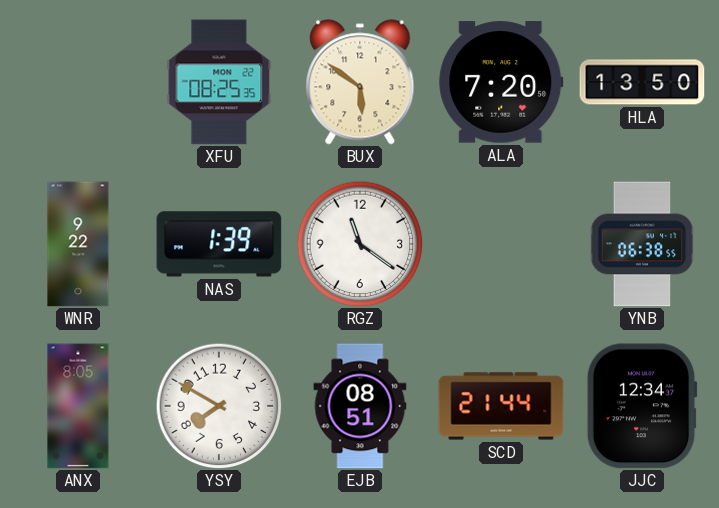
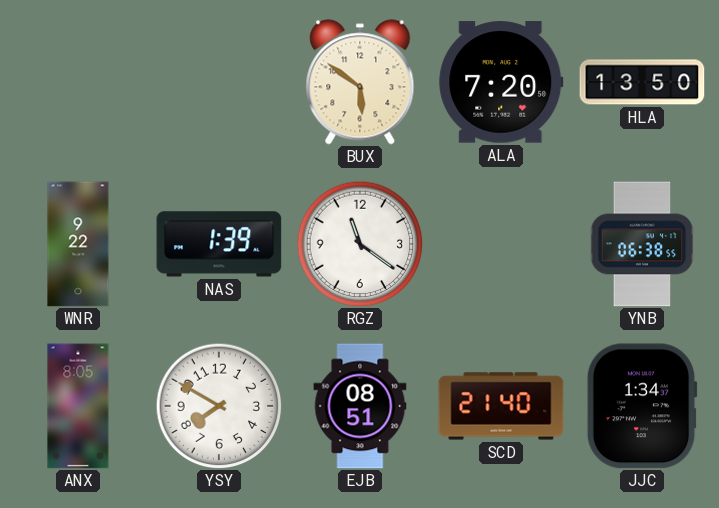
XFU: 08:25 -> none
SCD: 21:44 -> 21:40
JJC: 12:34 -> 1:34
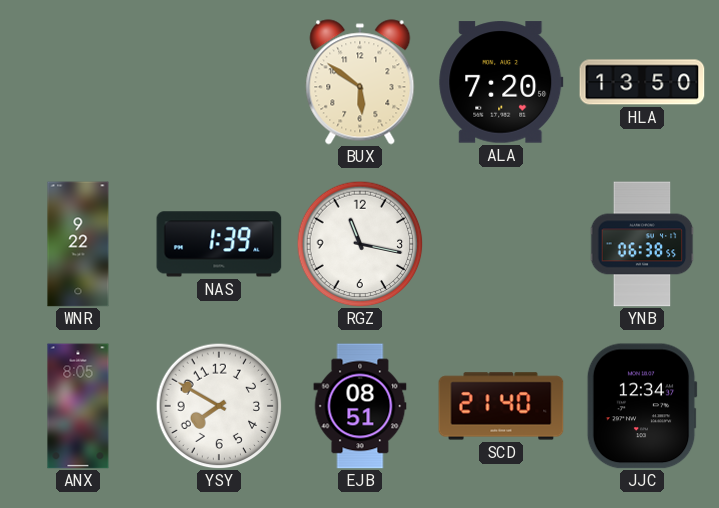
RGZ: 11:21 -> 11:17
JJC: 1:34 -> 12:34
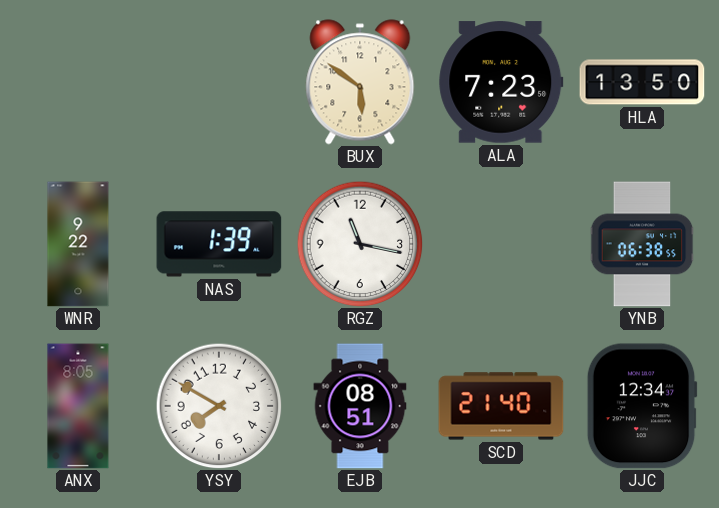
ALA: 7:20 -> 7:23
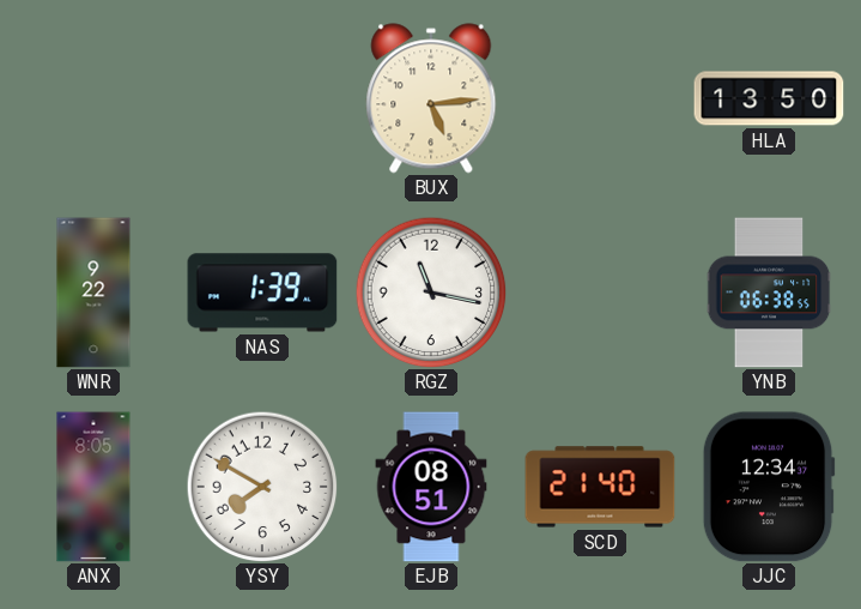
BUX: 5:51 -> 5:14
ALA: 7:23 -> none
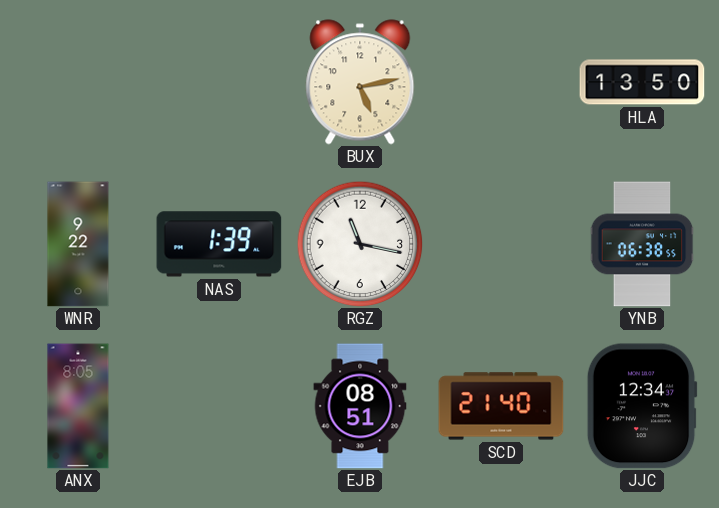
BUX: 5:14 -> 5:13
YSY: 7:50 -> none
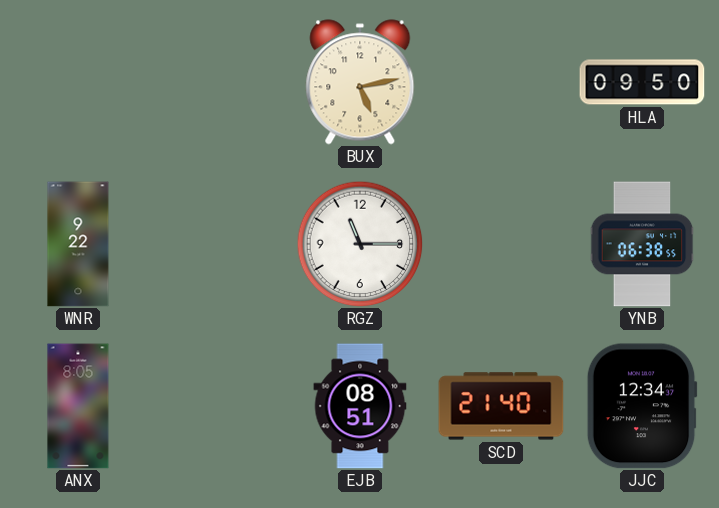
HLA: 13:50 -> 09:50
NAS: 1:39 -> none
RGZ: 11:17 -> 11:15
